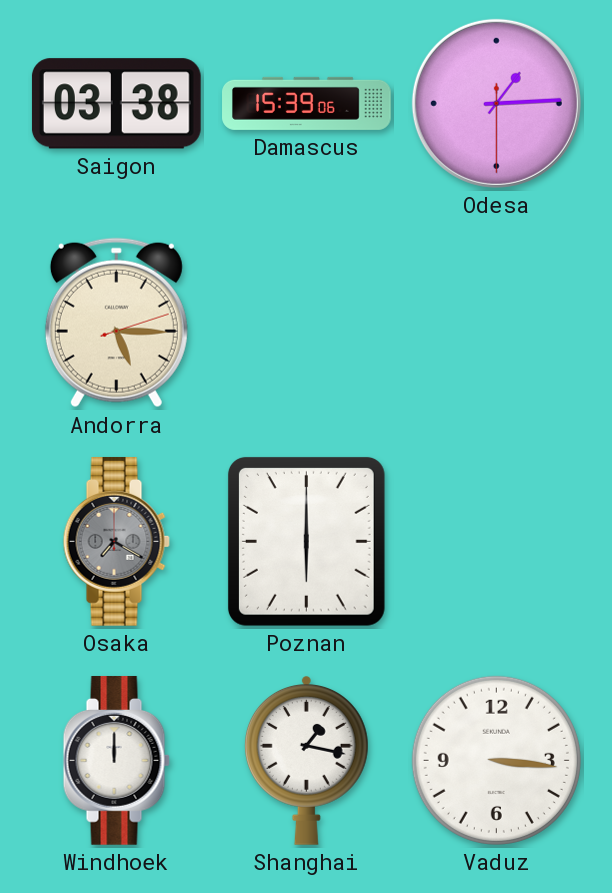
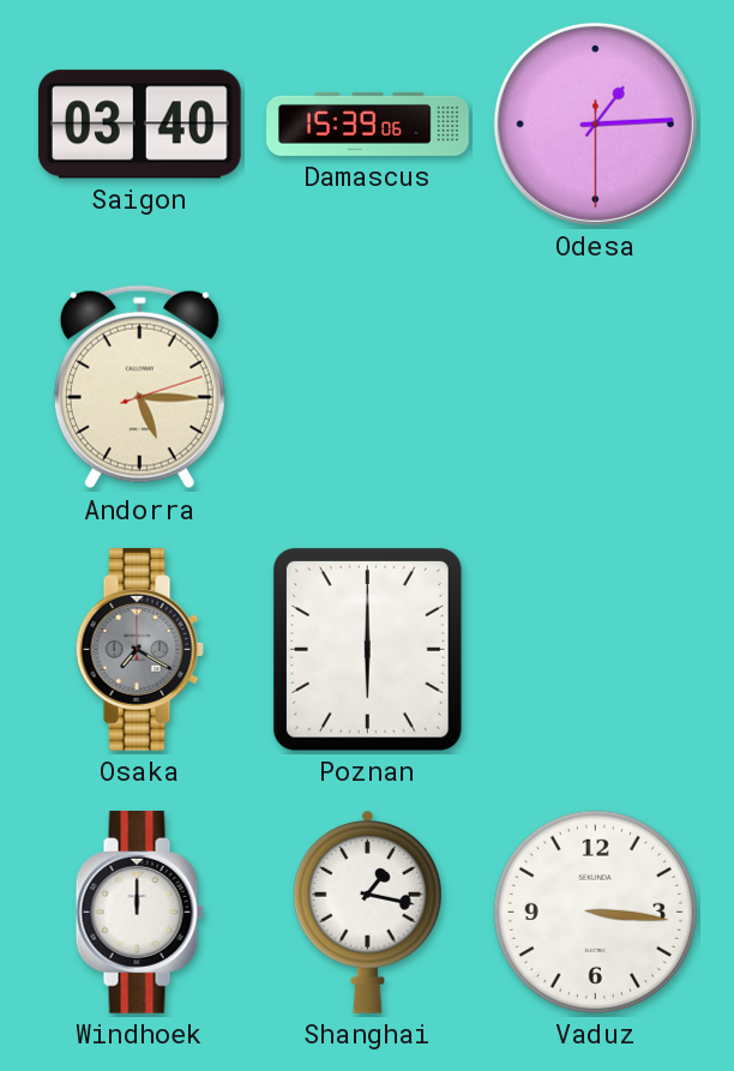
Saigon: 03:38 -> 03:40
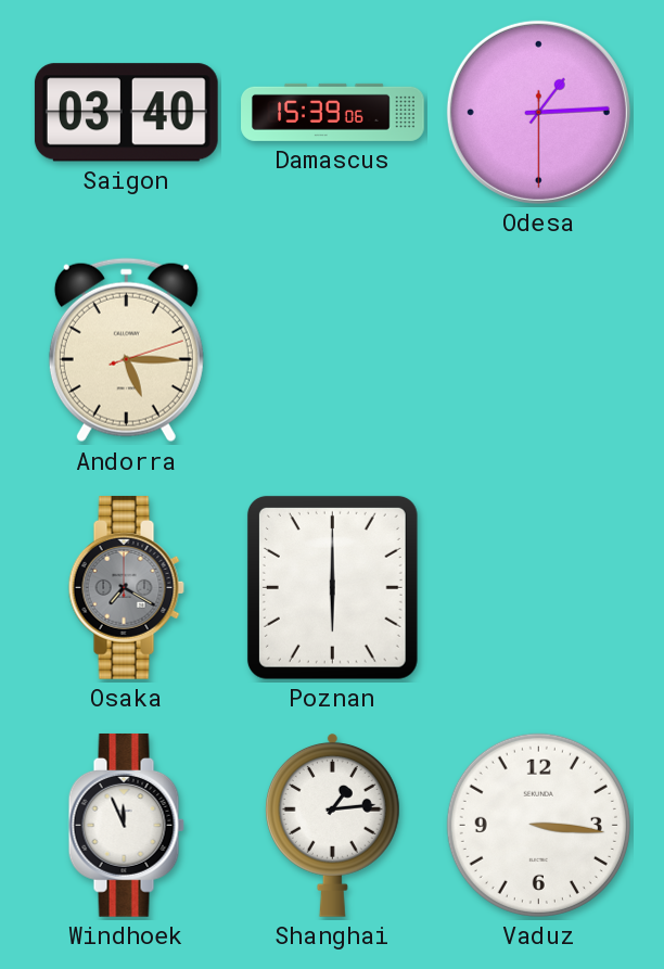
Windhoek: 12:00 -> 11:56
Shanghai: 1:17 -> 1:14
